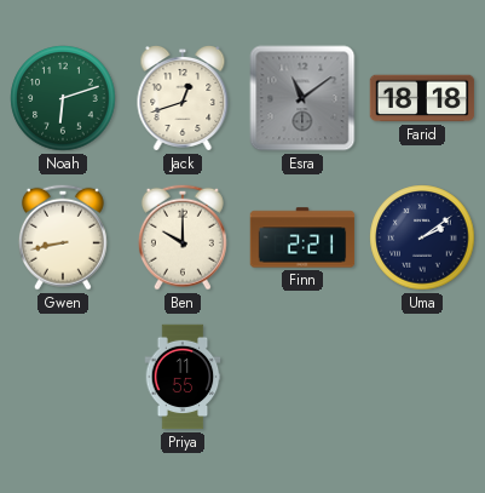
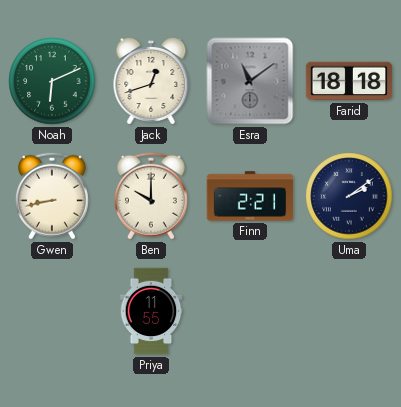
Noah: 6:12 -> 6:11
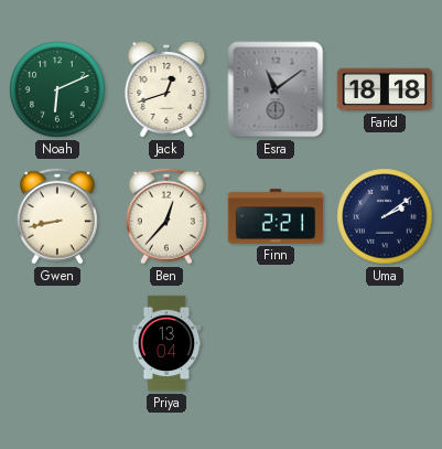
Ben: 10:00 -> 12:37
Priya: 11:55 -> 13:04
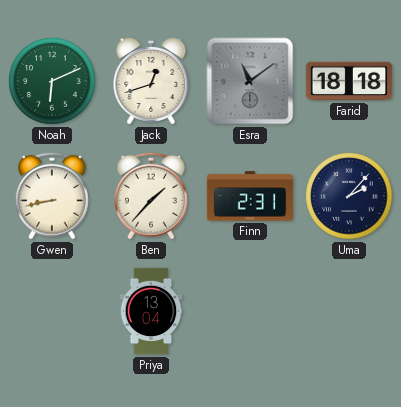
Ben: 12:37 -> 1:37
Finn: 2:21 -> 2:31
Uma: 2:09 -> 2:07
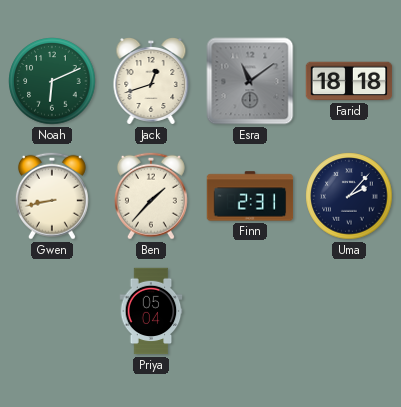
Priya: 13:04 -> 05:04
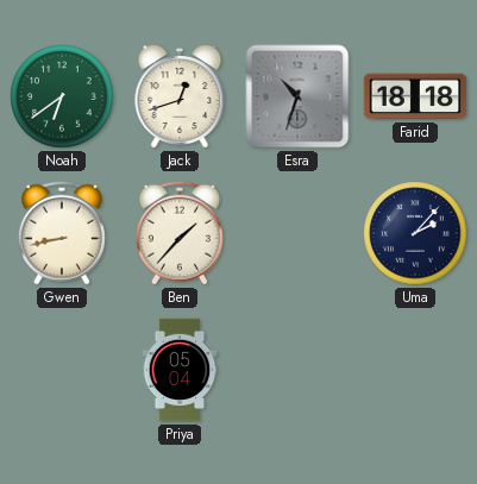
Noah: 6:11 -> 6:39
Esra: 11:09 -> 10:33
Finn: 2:31 -> none
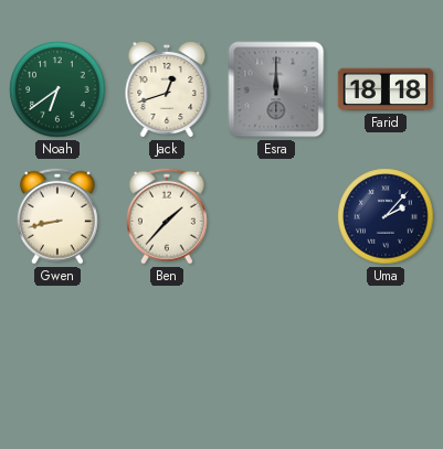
Esra: 10:33 -> 12:00
Priya: 05:04 -> none
